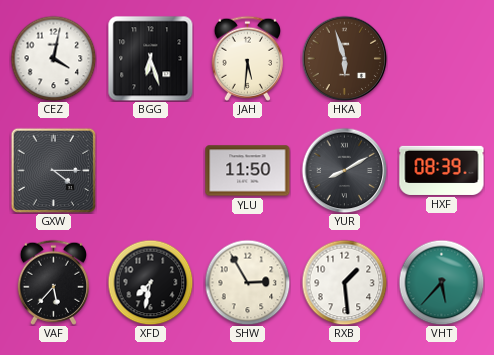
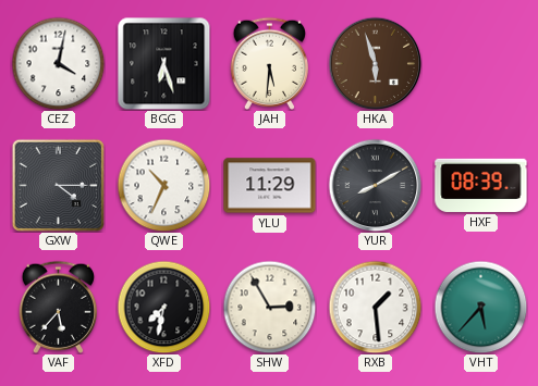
QWE: none -> 10:34
YLU: 11:50 -> 11:29
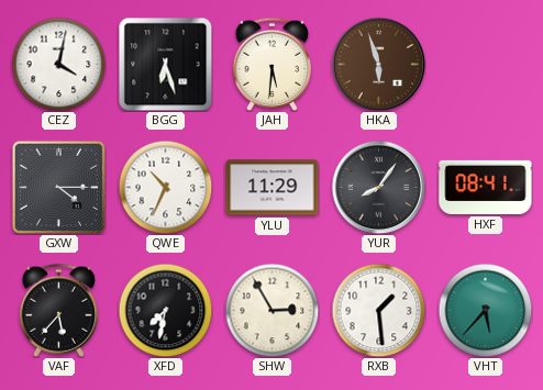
YUR: 8:10 -> 8:06
HXF: 08:39 -> 08:41
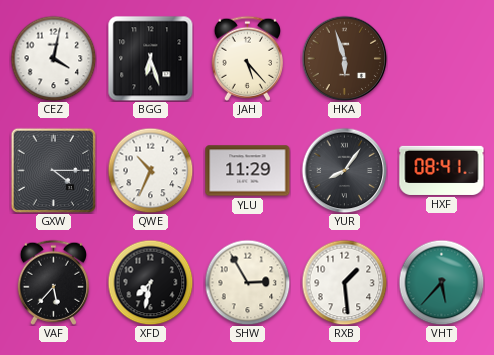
JAH: 5:31 -> 5:23
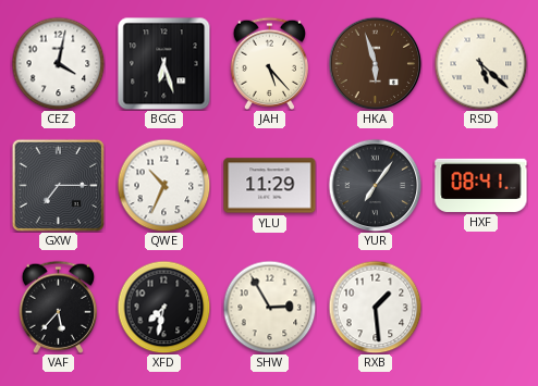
RSD: none -> 5:22
GXW: 4:15 -> 7:15
YUR: 8:06 -> 7:06
VHT: 5:37 -> none
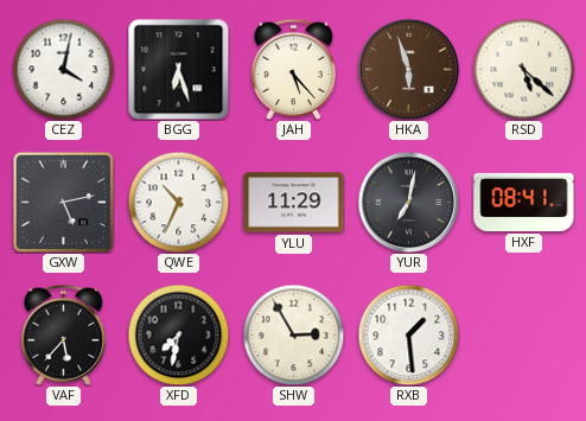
GXW: 7:15 -> 5:13
YUR: 7:06 -> 7:02
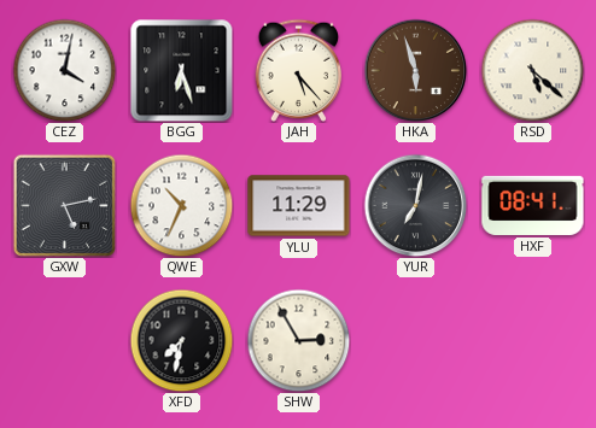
VAF: 5:37 -> none
RXB: 1:29 -> none
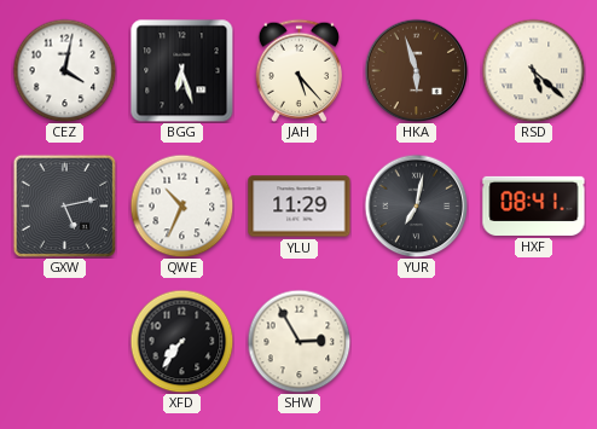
XFD: 7:32 -> 7:36
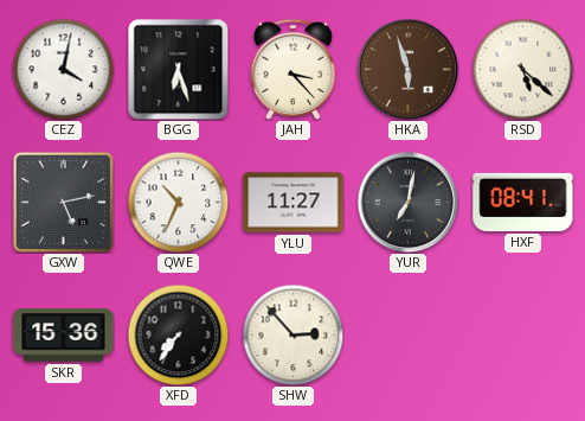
JAH: 5:23 -> 3:23
YLU: 11:29 -> 11:27
SKR: none -> 15:36
SHW: 2:55 -> 2:53
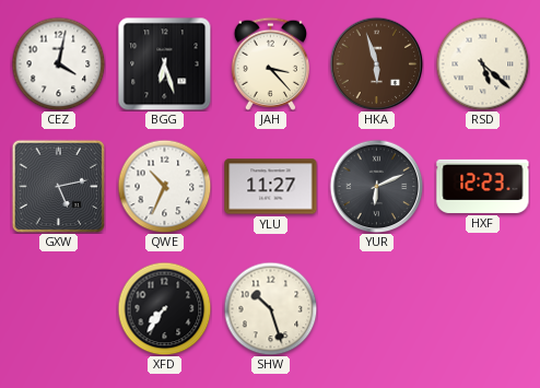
YUR: 7:02 -> 6:11
HXF: 08:41 -> 12:23
SKR: 15:36 -> none
SHW: 2:53 -> 10:27
